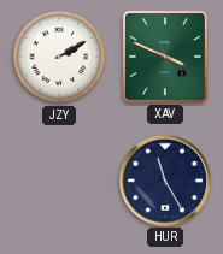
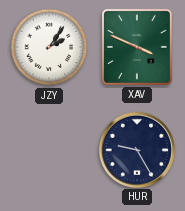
JZY: 2:10 -> 2:06
HUR: 11:25 -> 9:25
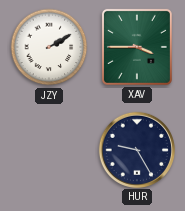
JZY: 2:06 -> 2:10
XAV: 3:49 -> 3:45
